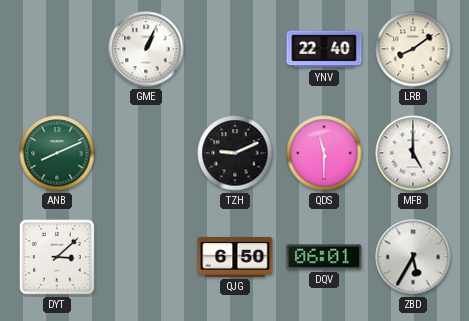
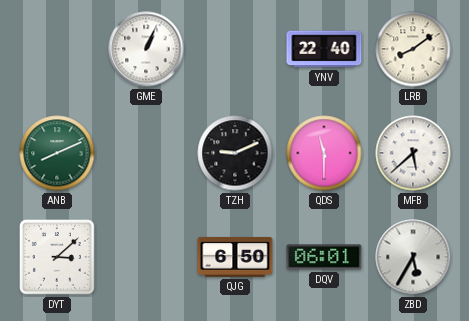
MFB: 5:00 -> 5:38
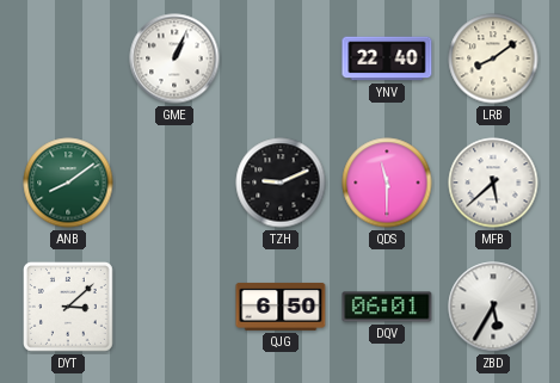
ANB: 8:11 -> 8:09
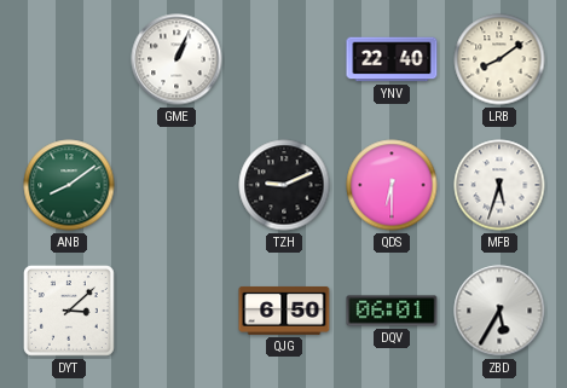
QDS: 11:30 -> 6:30
MFB: 5:38 -> 5:33
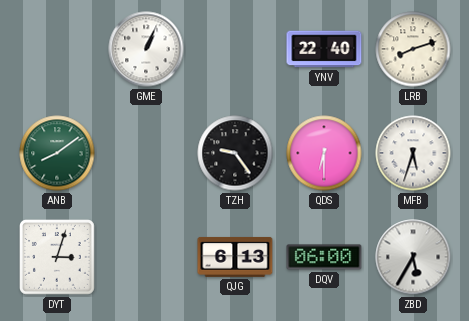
LRB: 8:09 -> 8:12
TZH: 9:11 -> 9:24
DYT: 3:08 -> 3:03
QJG: 6:50 -> 6:13
DQV: 06:01 -> 06:00
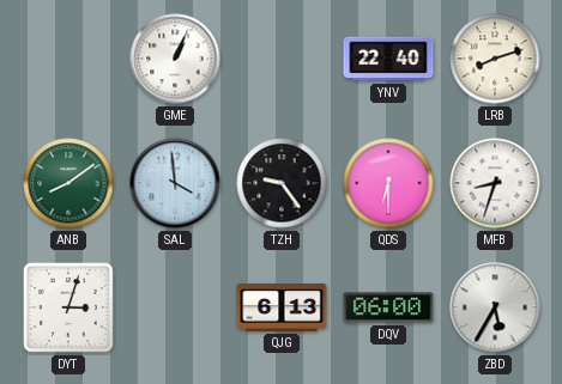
SAL: none -> 3:59
MFB: 5:33 -> 8:33
